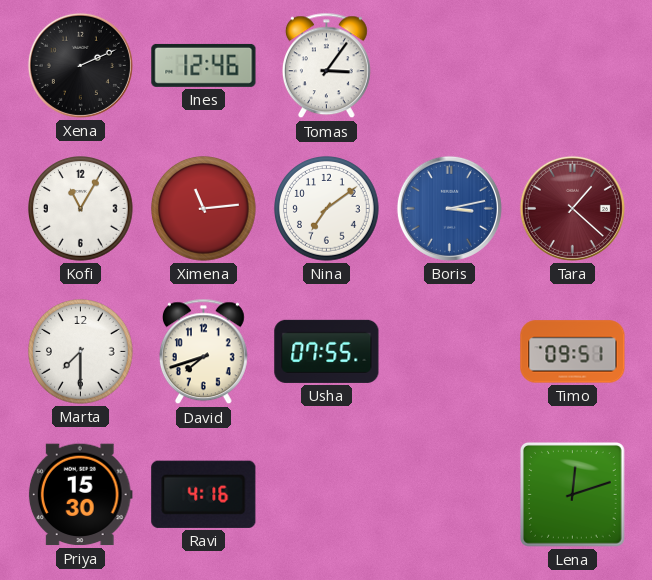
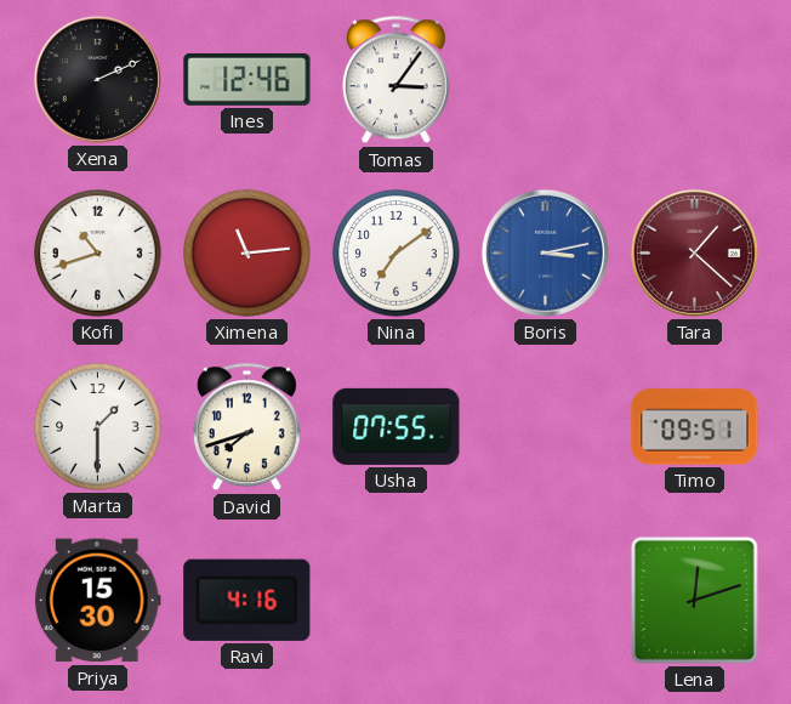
Kofi: 11:05 -> 10:42
Marta: 7:30 -> 1:30
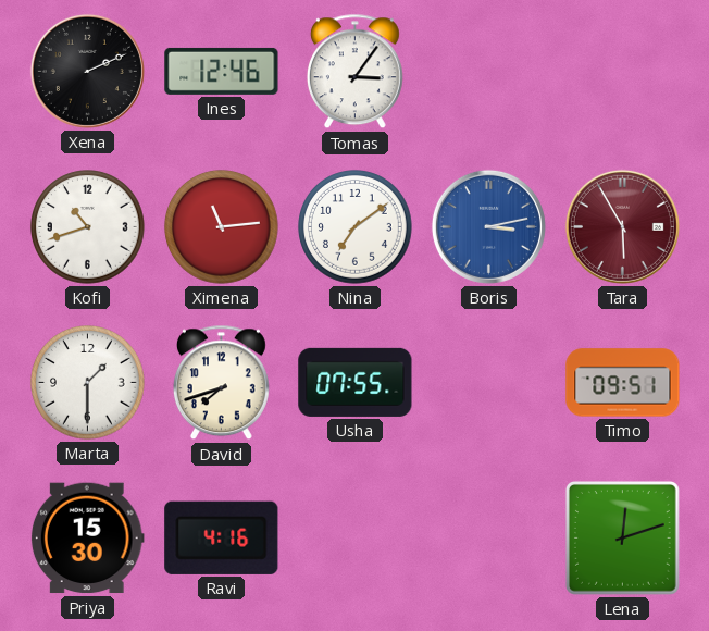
Tara: 1:22 -> 5:55
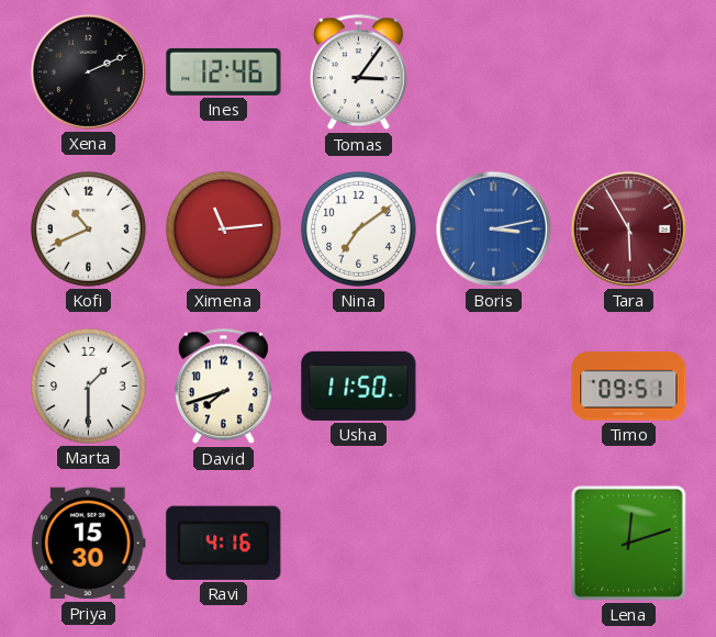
Kofi: 10:42 -> 10:41
Usha: 07:55 -> 11:50
